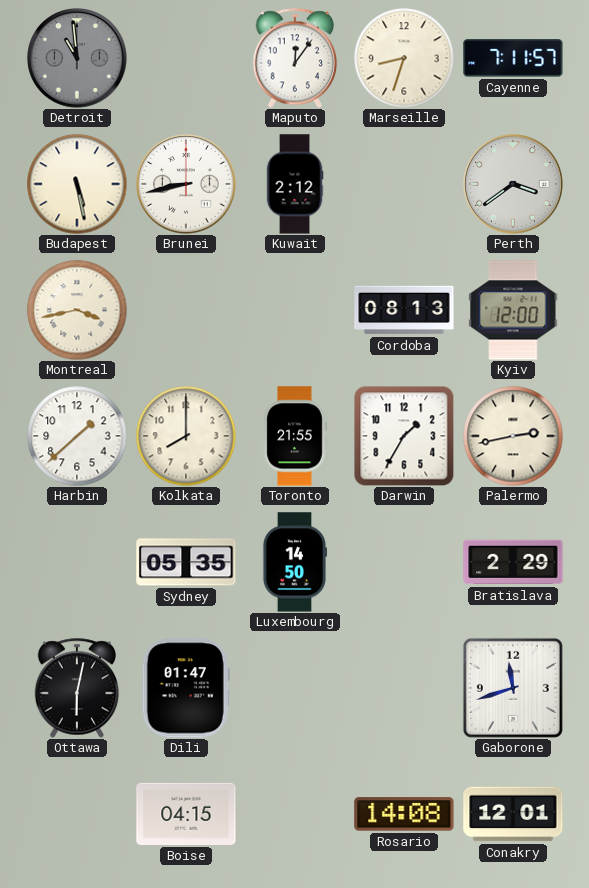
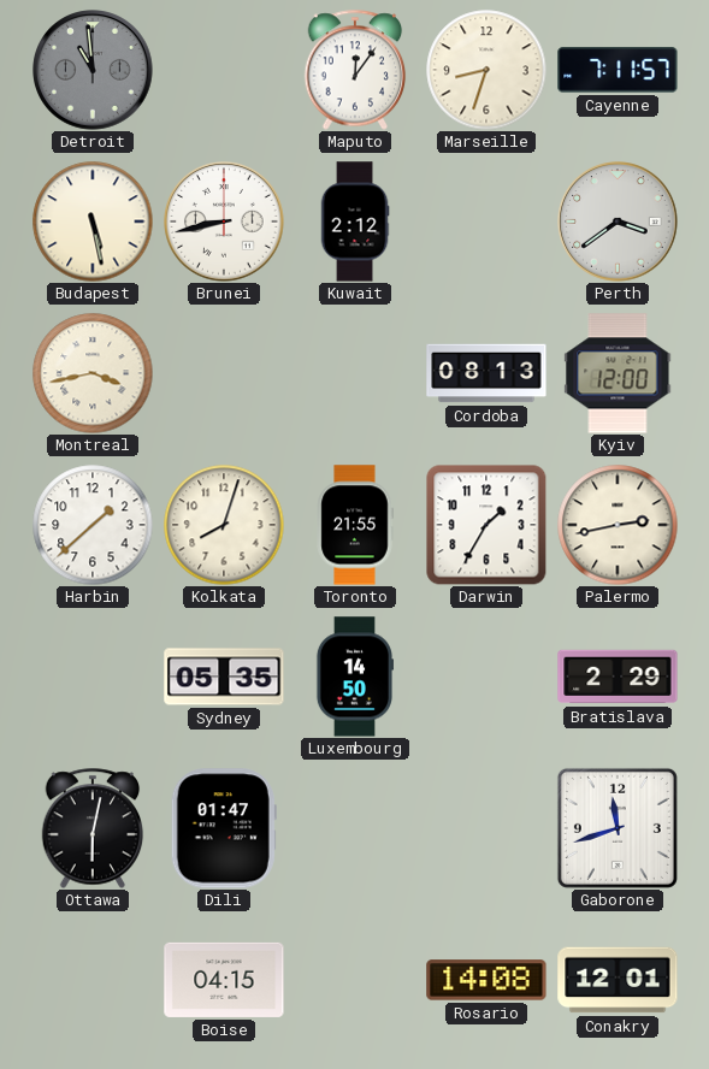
Kolkata: 8:00 -> 8:03
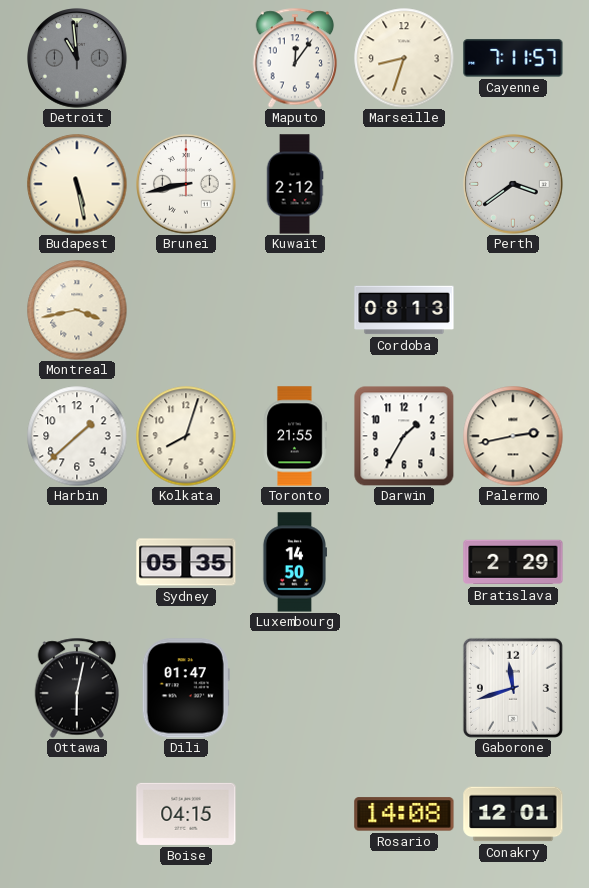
Kyiv: 12:00 -> none
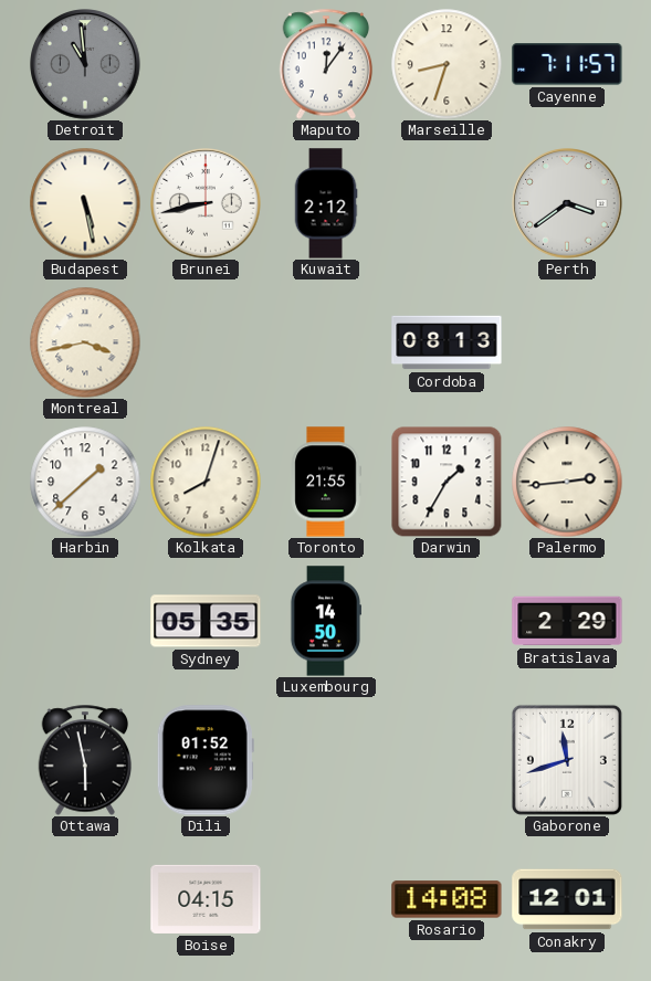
Palermo: 2:43 -> 2:44
Ottawa: 6:02 -> 5:58
Dili: 01:47 -> 01:52
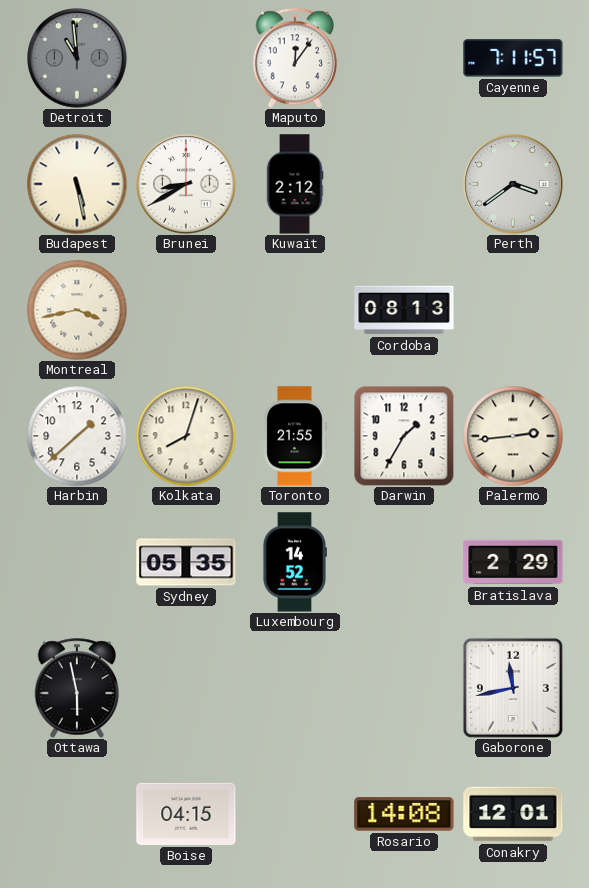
Marseille: 8:33 -> none
Brunei: 8:43 -> 8:40
Luxembourg: 14:50 -> 14:52
Dili: 01:52 -> none
Gaborone: 11:42 -> 11:43
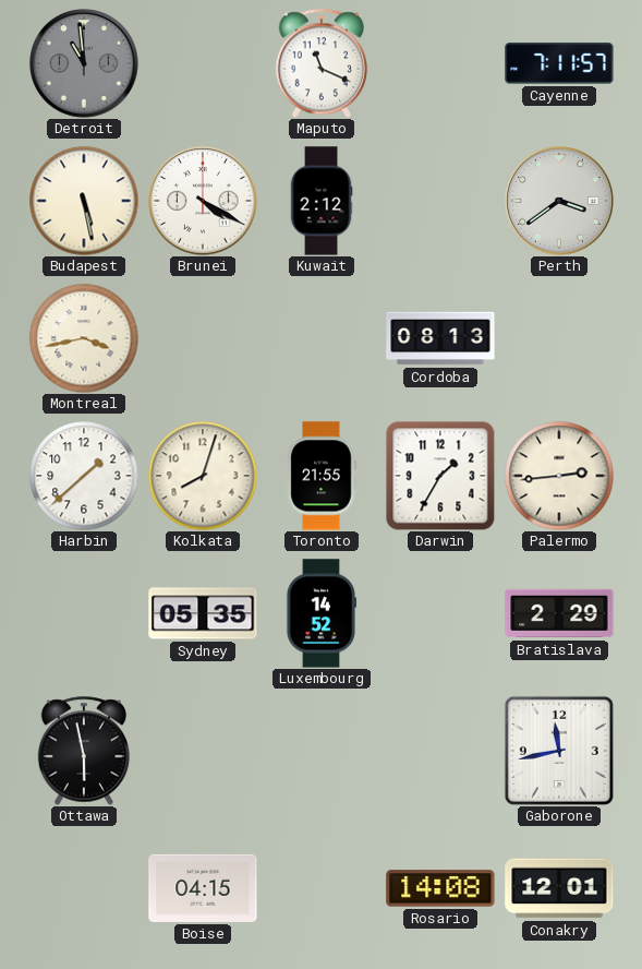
Maputo: 12:06 -> 11:19
Brunei: 8:40 -> 4:20
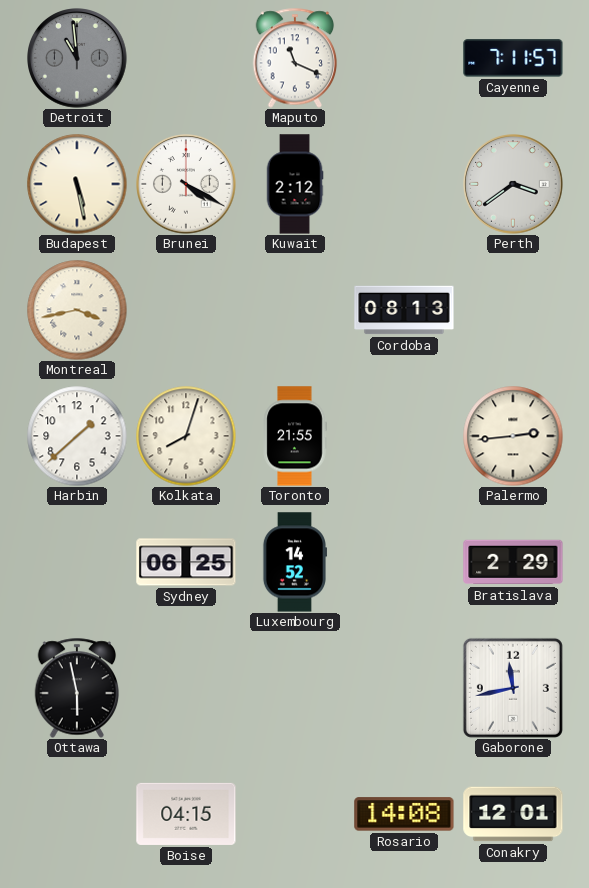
Darwin: 1:35 -> none
Sydney: 05:35 -> 06:25
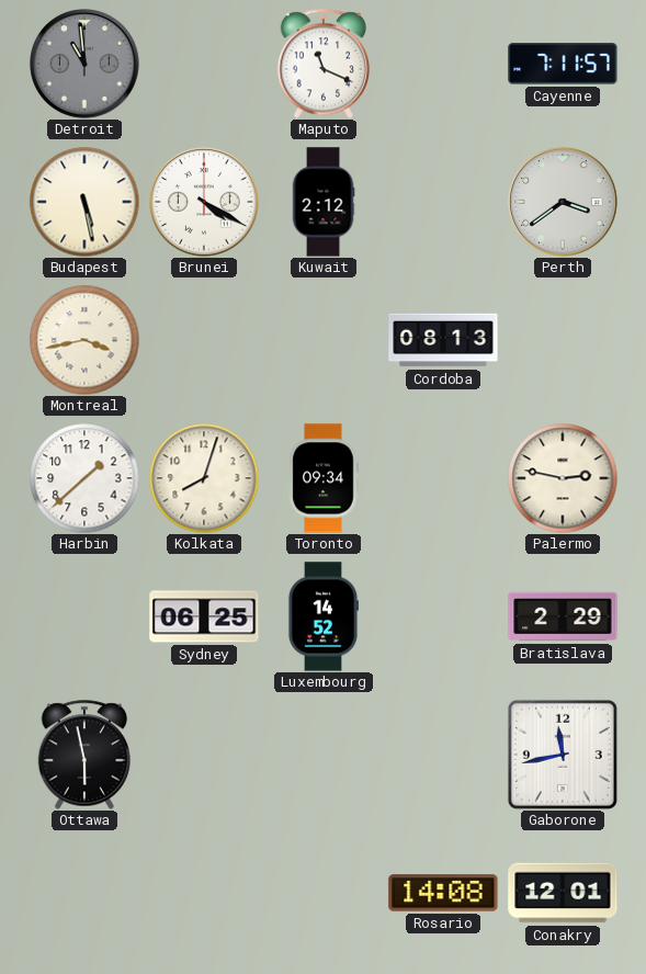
Toronto: 21:55 -> 09:34
Palermo: 2:44 -> 2:47
Boise: 04:15 -> none
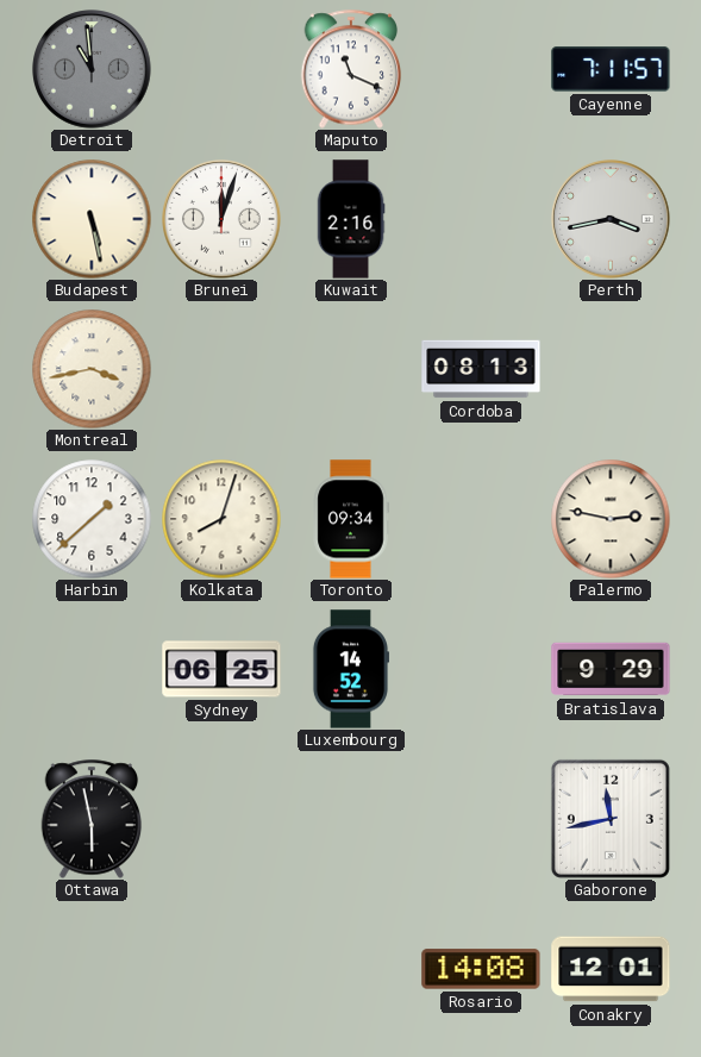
Brunei: 4:20 -> 12:03
Kuwait: 2:12 -> 2:16
Perth: 3:39 -> 3:43
Bratislava: 2:29 -> 9:29
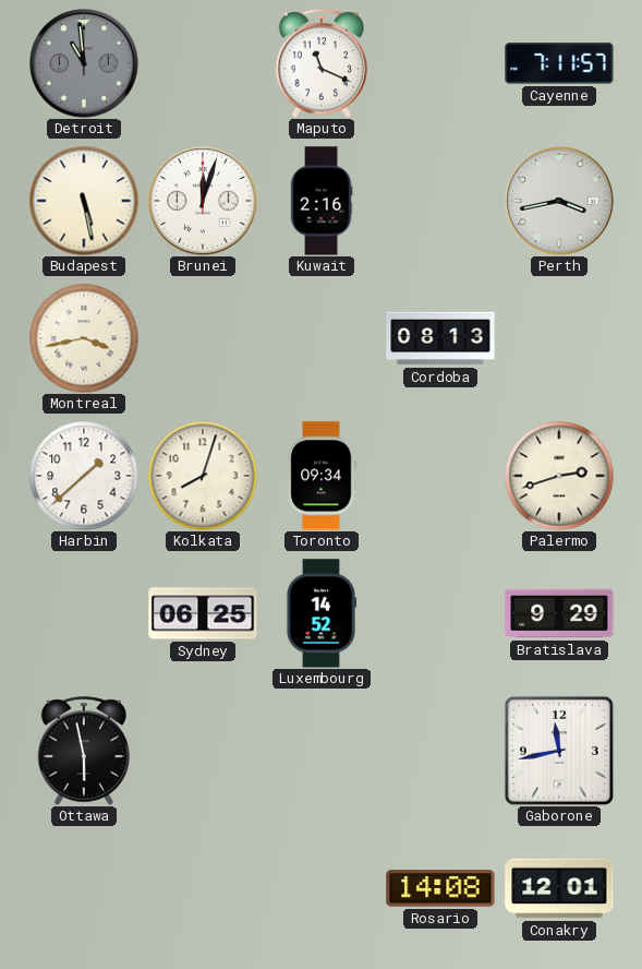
Palermo: 2:47 -> 2:42
